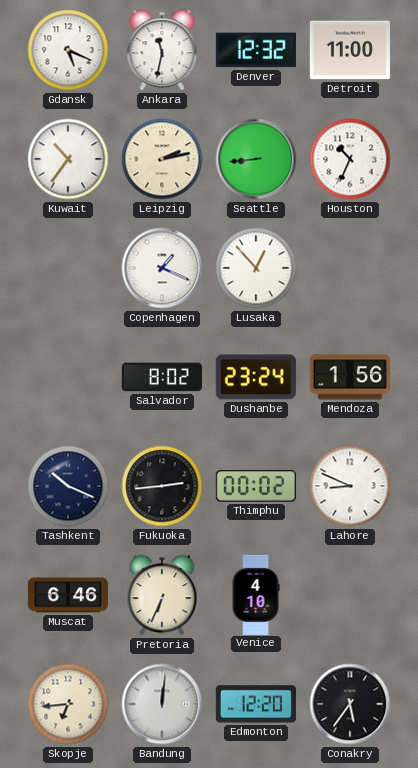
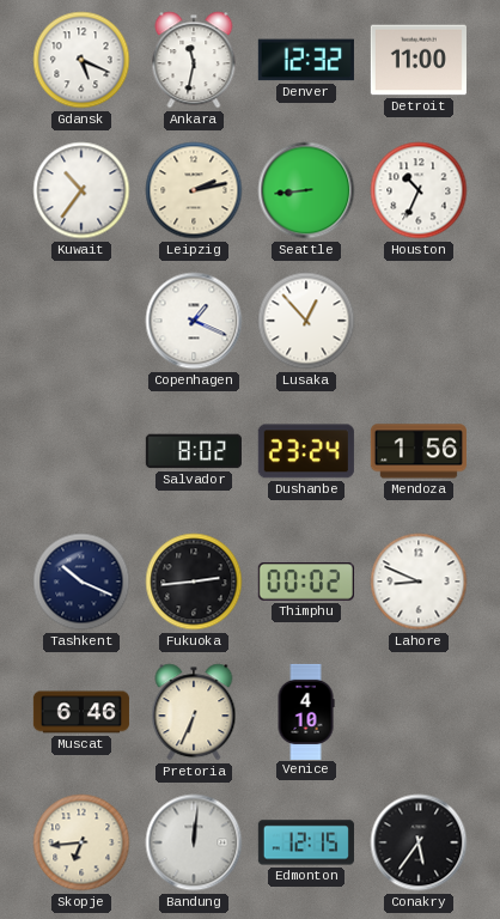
Edmonton: 12:20 -> 12:15
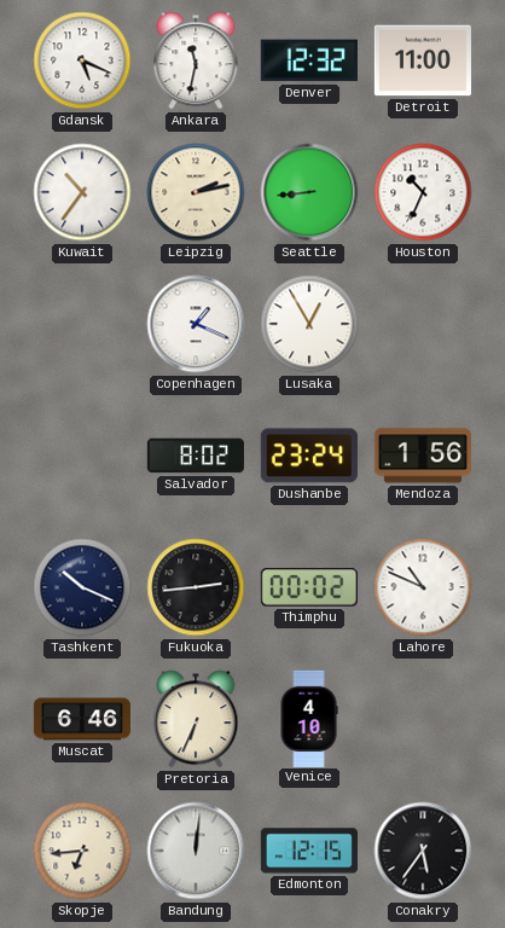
Lusaka: 12:53 -> 12:55
Lahore: 8:49 -> 10:49
